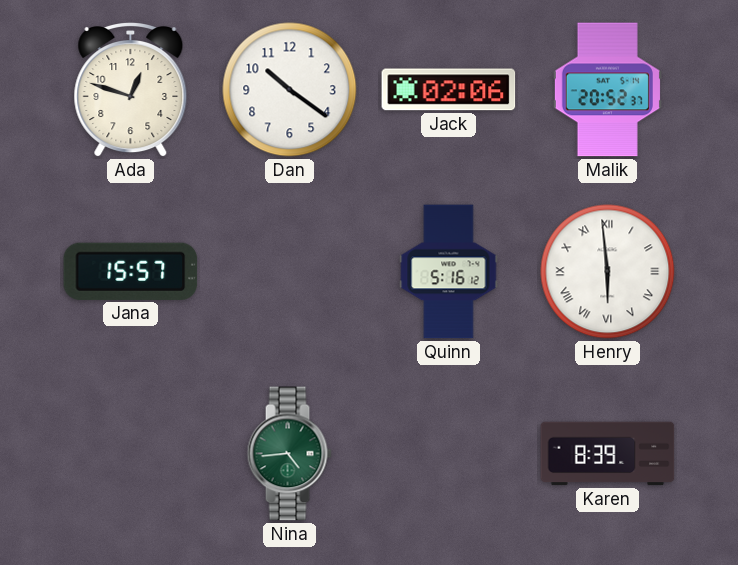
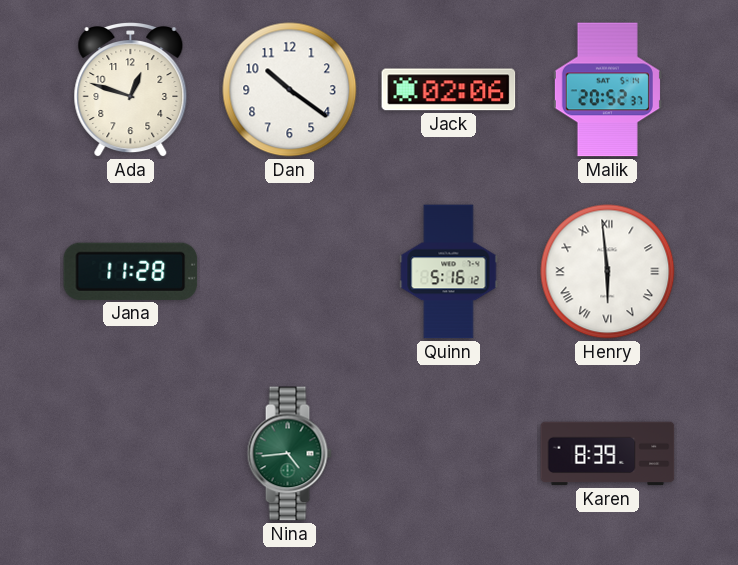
Jana: 15:57 -> 11:28
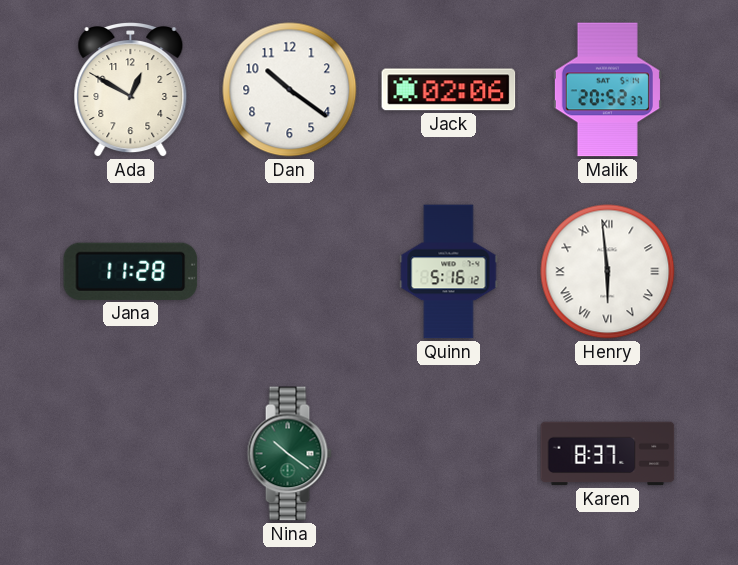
Ada: 12:48 -> 12:50
Nina: 4:44 -> 10:21
Karen: 8:39 -> 8:37
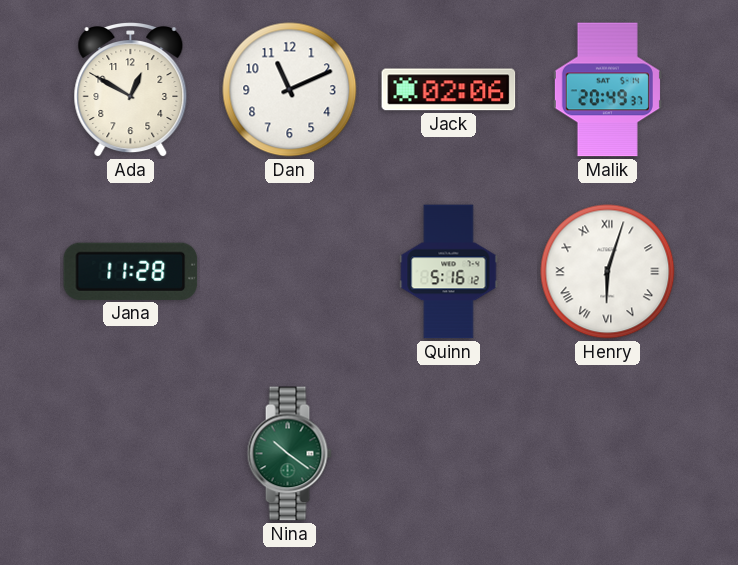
Dan: 10:21 -> 11:11
Malik: 20:52 -> 20:49
Henry: 5:59 -> 6:03
Karen: 8:37 -> none
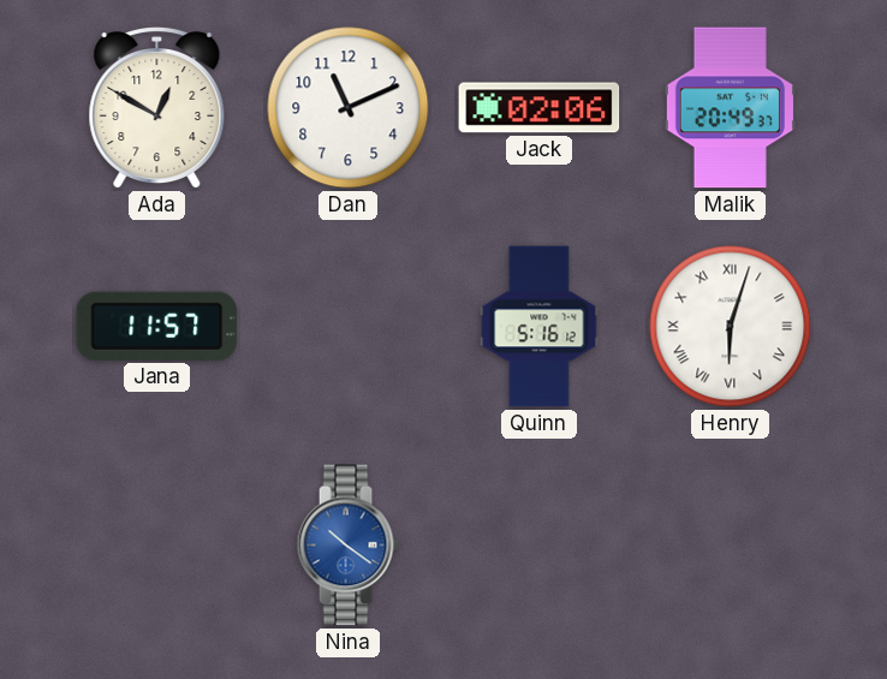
Jana: 11:28 -> 11:57
Nina dial: green -> blue
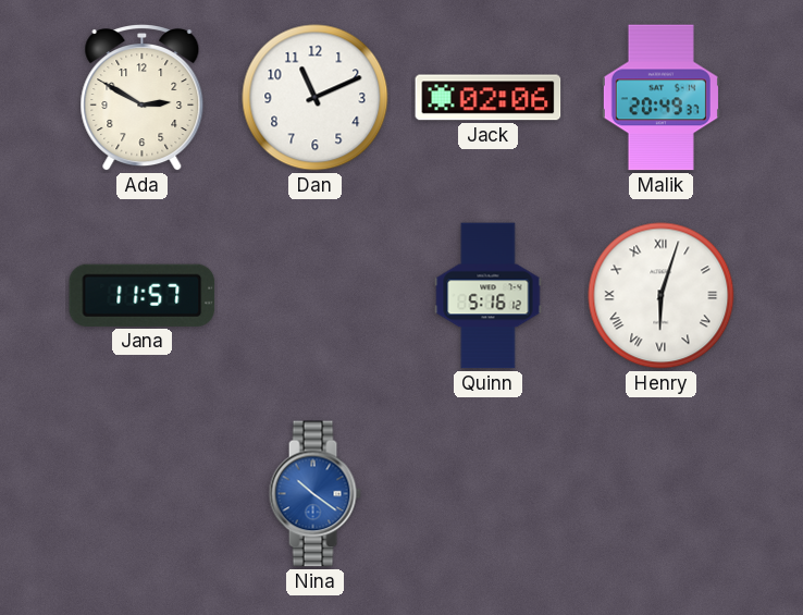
Ada: 12:50 -> 2:50
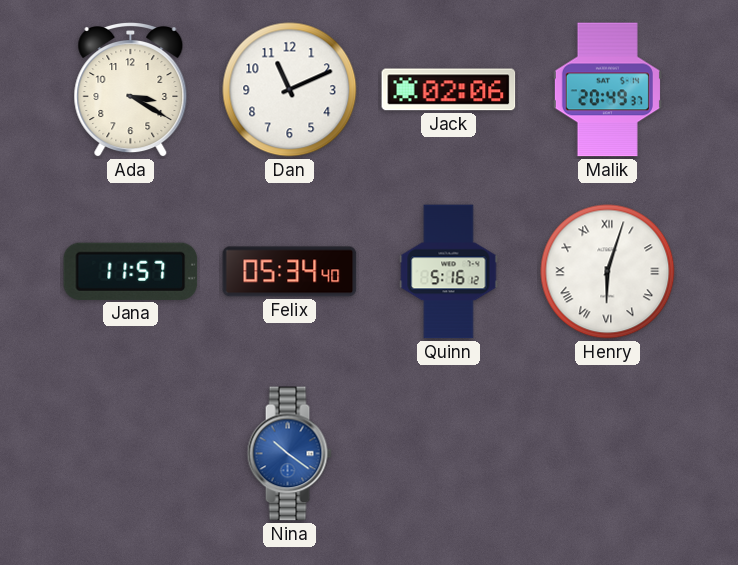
Ada: 2:50 -> 3:20
Felix: none -> 05:34
